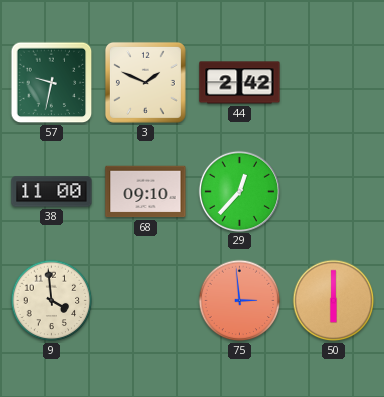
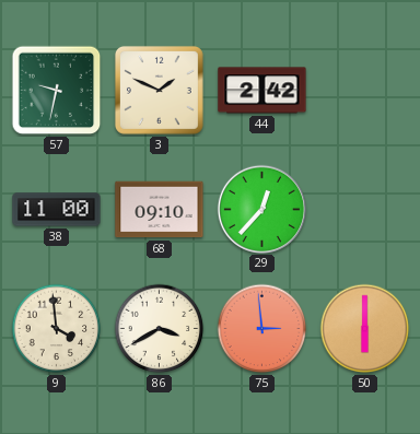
86: none -> 3:40
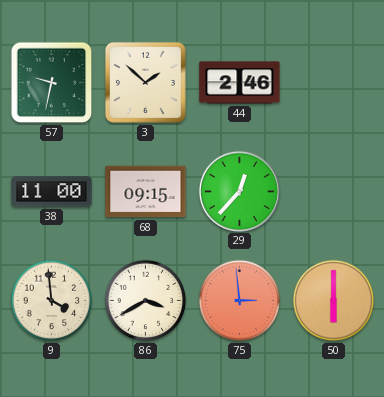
3: 1:49 -> 1:52
44: 2:42 -> 2:46
68: 09:10 -> 09:15
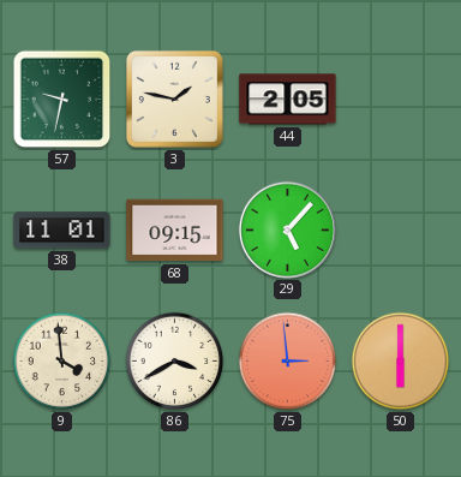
3: 1:52 -> 1:47
44: 2:46 -> 2:05
38: 11:00 -> 11:01
29: 12:37 -> 5:07
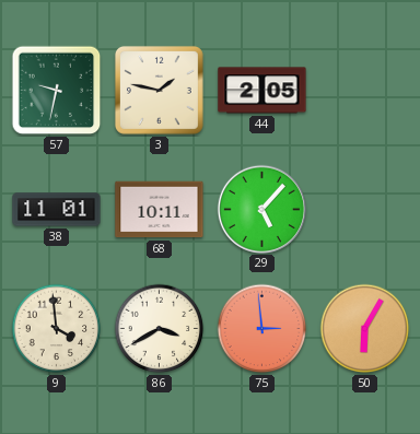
68: 09:15 -> 10:11
50: 6:00 -> 6:05
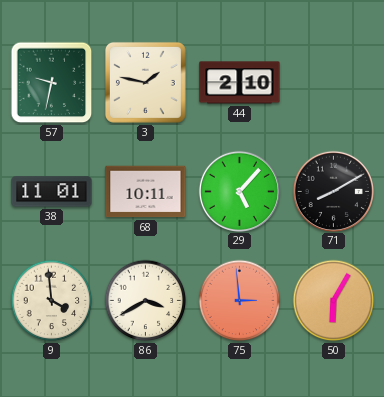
44: 2:05 -> 2:10
71: none -> 8:10
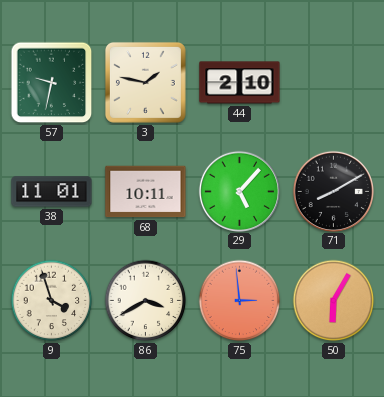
9: 3:59 -> 3:57
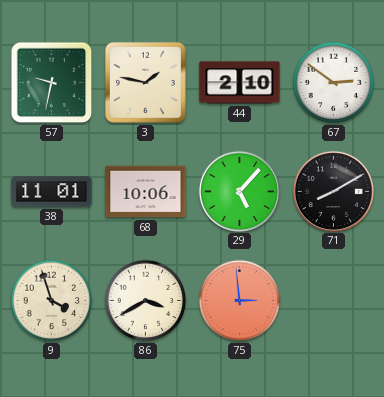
67: none -> 2:51
68: 10:11 -> 10:06
50: 6:05 -> none
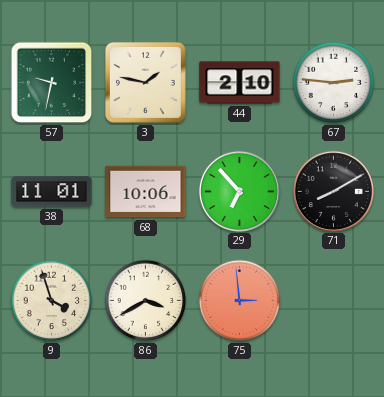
67: 2:51 -> 2:46
29: 5:07 -> 6:53
